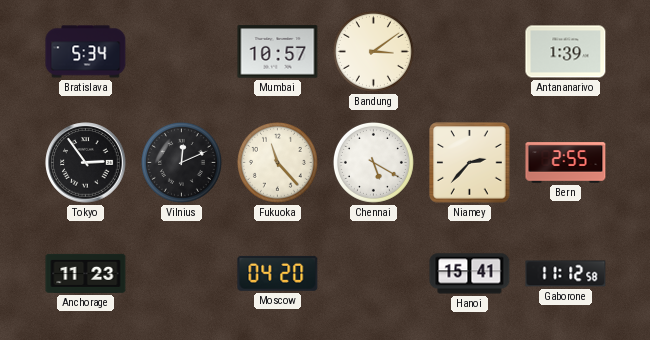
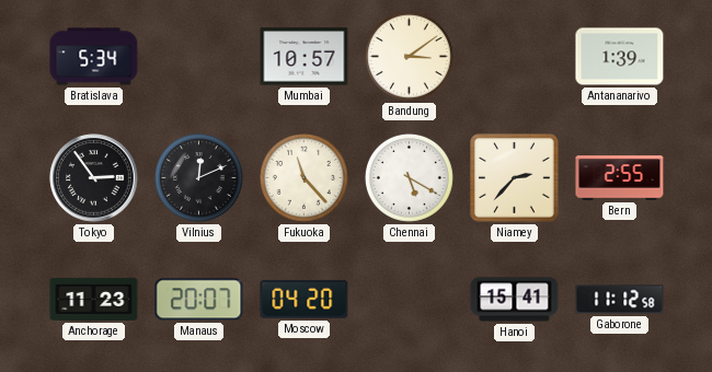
Manaus: none -> 20:07
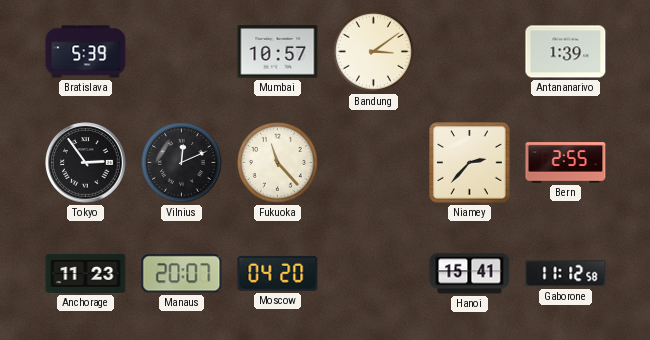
Bratislava: 5:34 -> 5:39
Chennai: 5:20 -> none
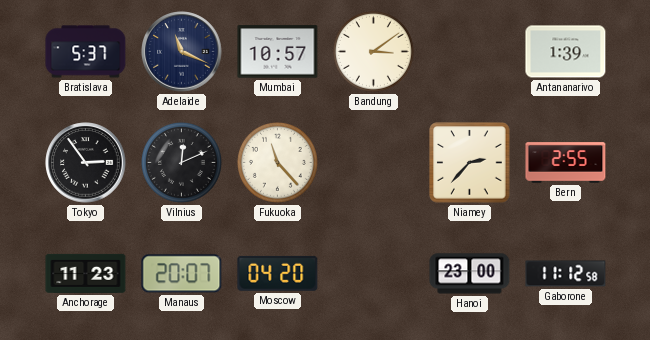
Bratislava: 5:39 -> 5:37
Adelaide: none -> 11:19
Hanoi: 15:41 -> 23:00
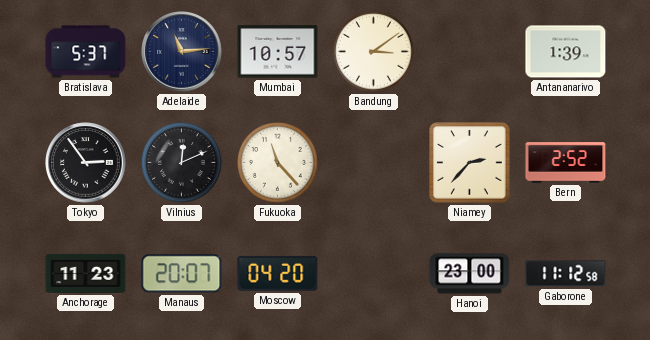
Adelaide: 11:19 -> 11:14
Bern: 2:55 -> 2:52
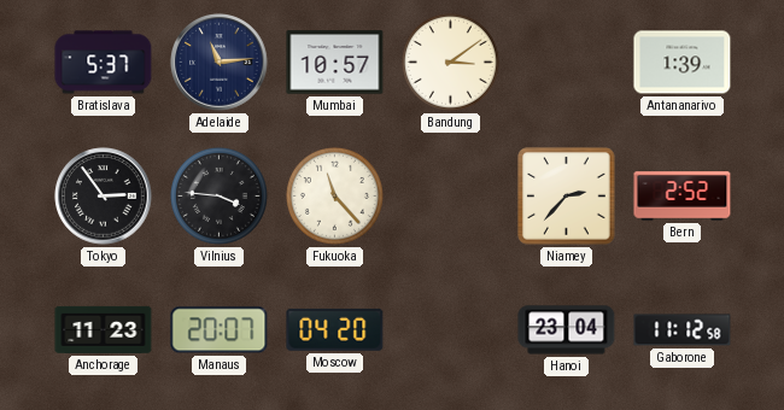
Vilnius: 12:11 -> 3:46
Hanoi: 23:00 -> 23:04
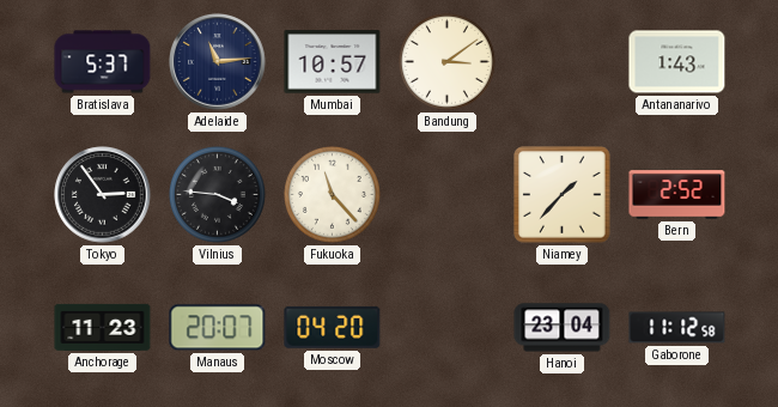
Antananarivo: 1:39 -> 1:43
Niamey: 2:37 -> 1:37
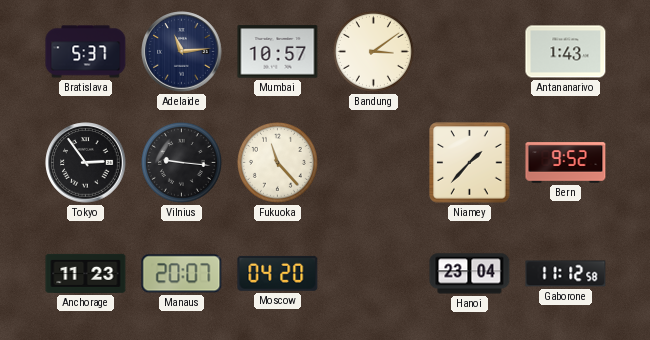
Vilnius: 3:46 -> 9:16
Bern: 2:52 -> 9:52
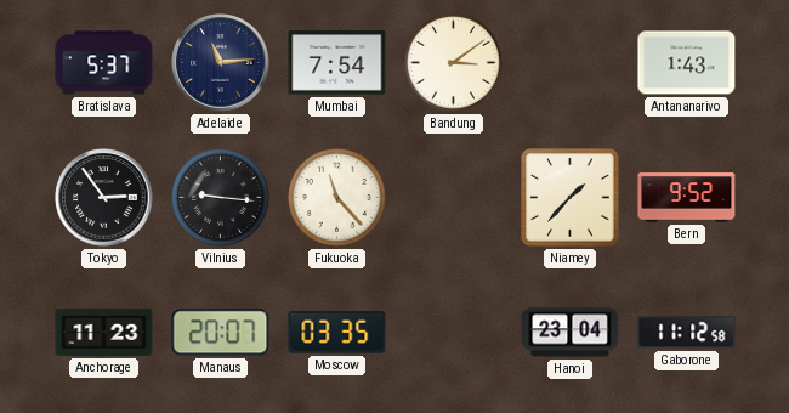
Mumbai: 10:57 -> 7:54
Moscow: 04:20 -> 03:35
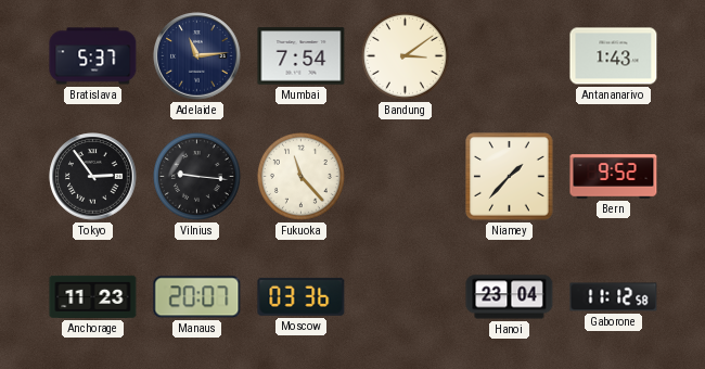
Moscow: 03:35 -> 03:36
